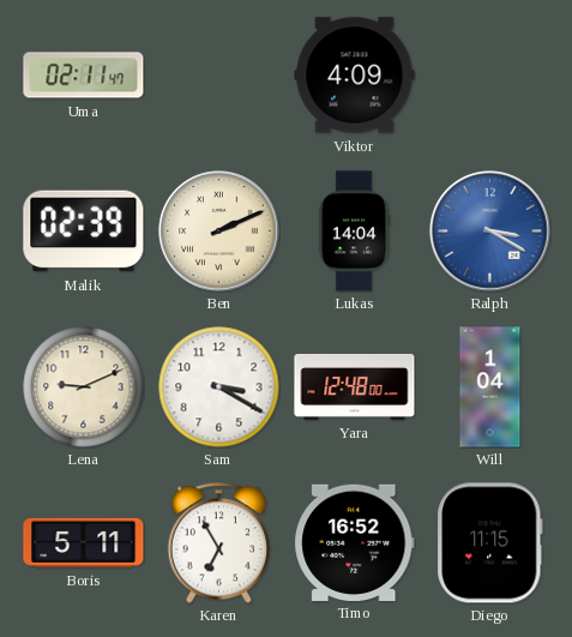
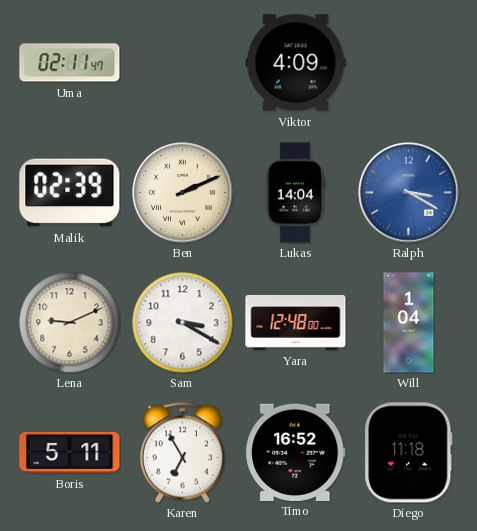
Diego: 11:15 -> 11:18
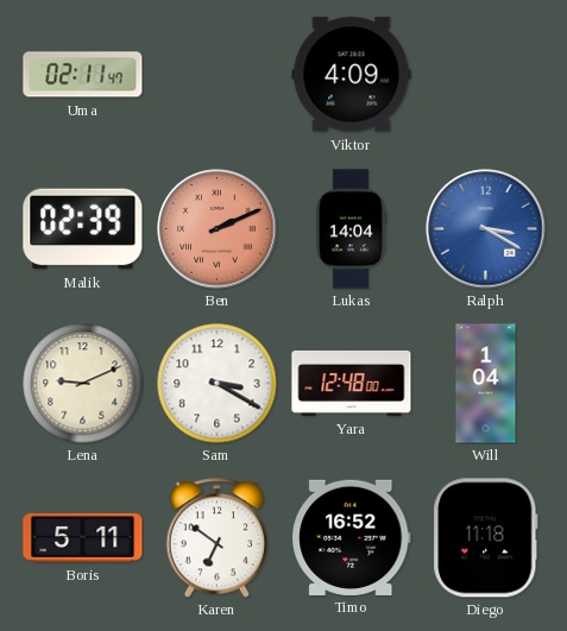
Ben dial: cream -> salmon
Karen: 6:55 -> 6:51
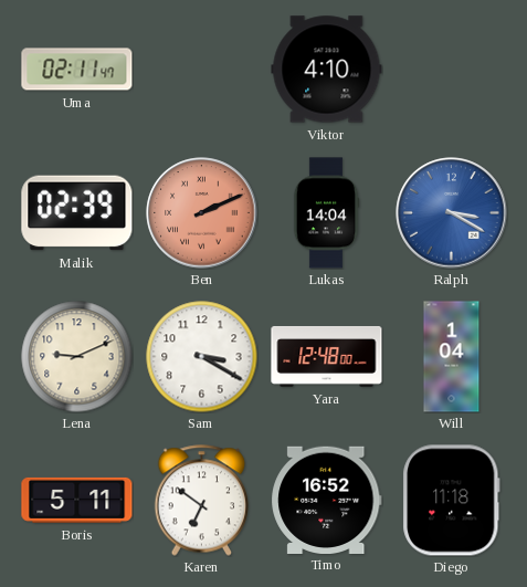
Viktor: 4:09 -> 4:10
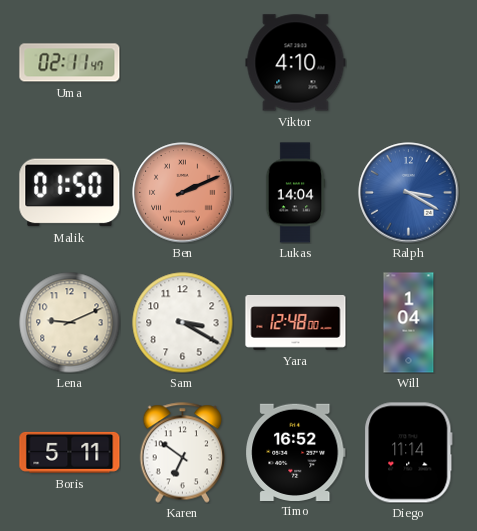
Malik: 02:39 -> 01:50
Diego: 11:18 -> 11:14
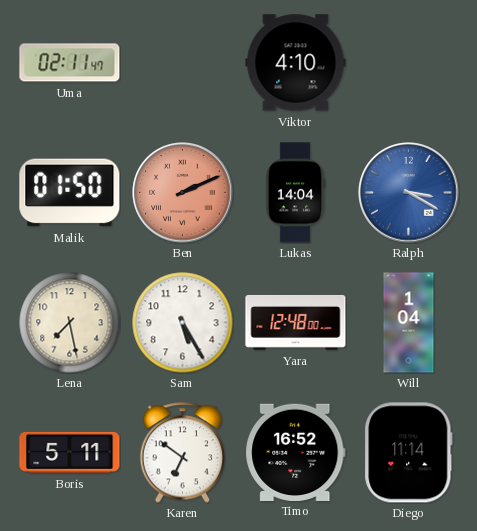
Lena: 9:11 -> 7:28
Sam: 3:20 -> 5:25
